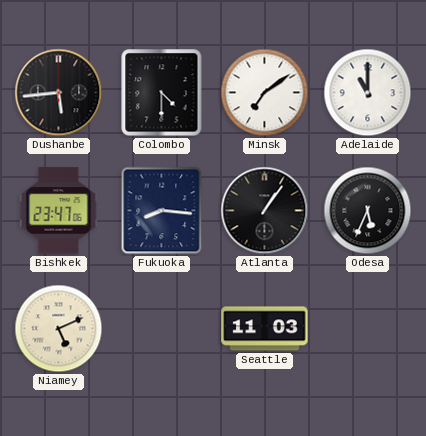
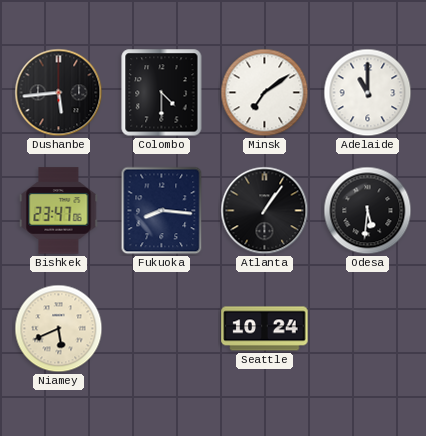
Odesa: 5:34 -> 5:31
Niamey: 5:11 -> 5:41
Seattle: 11:03 -> 10:24
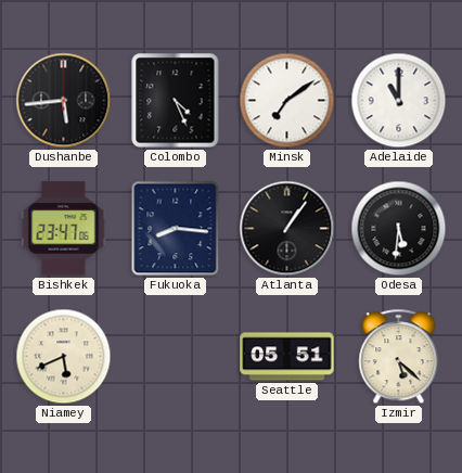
Colombo: 4:30 -> 4:26
Seattle: 10:24 -> 05:51
Izmir: none -> 5:22
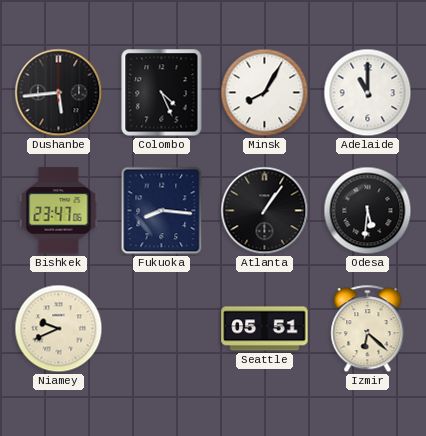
Minsk: 7:09 -> 8:05
Niamey: 5:41 -> 9:41
Izmir: 5:22 -> 6:22
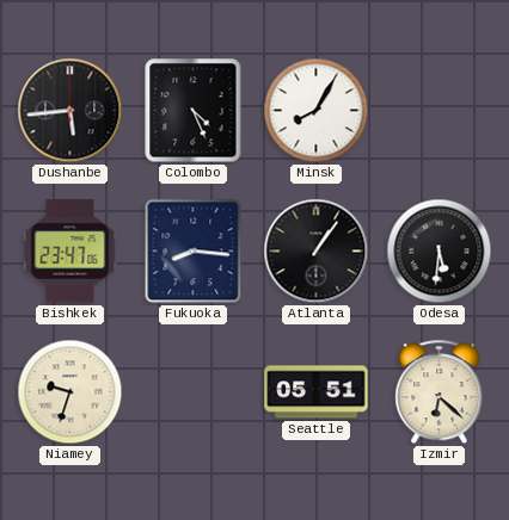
Adelaide: 11:00 -> none
Niamey: 9:41 -> 9:33
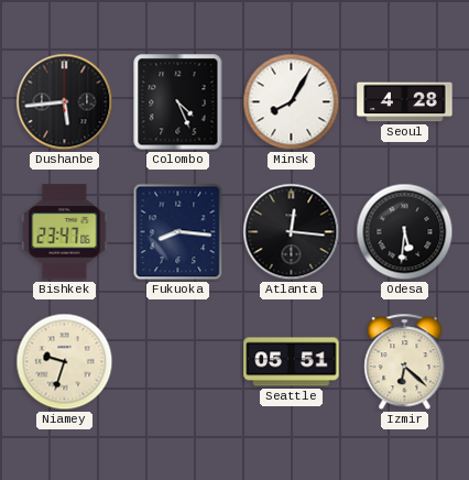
Seoul: none -> 4:28
Atlanta: 1:06 -> 12:16
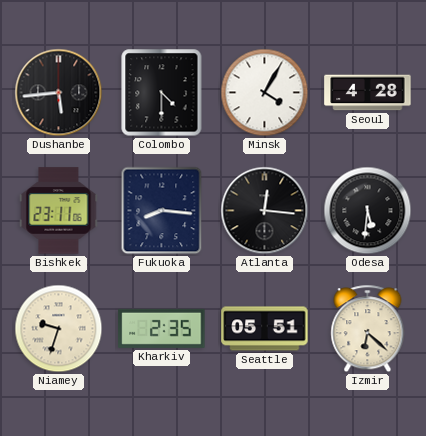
Colombo: 4:26 -> 4:30
Minsk: 8:05 -> 4:05
Bishkek: 23:47 -> 23:11
Kharkiv: none -> 2:35
